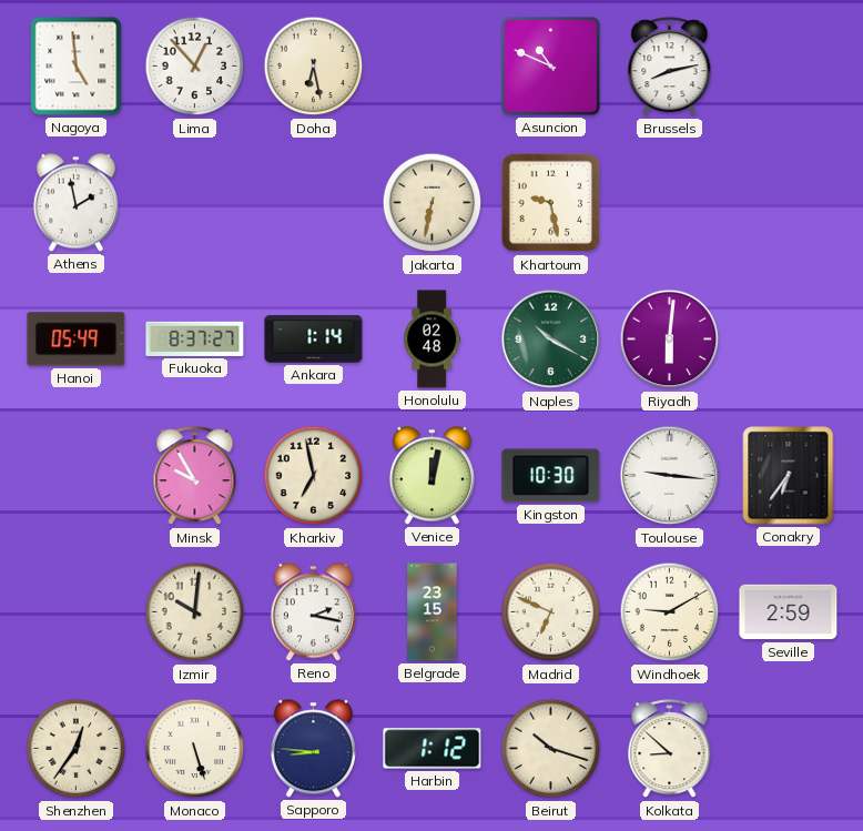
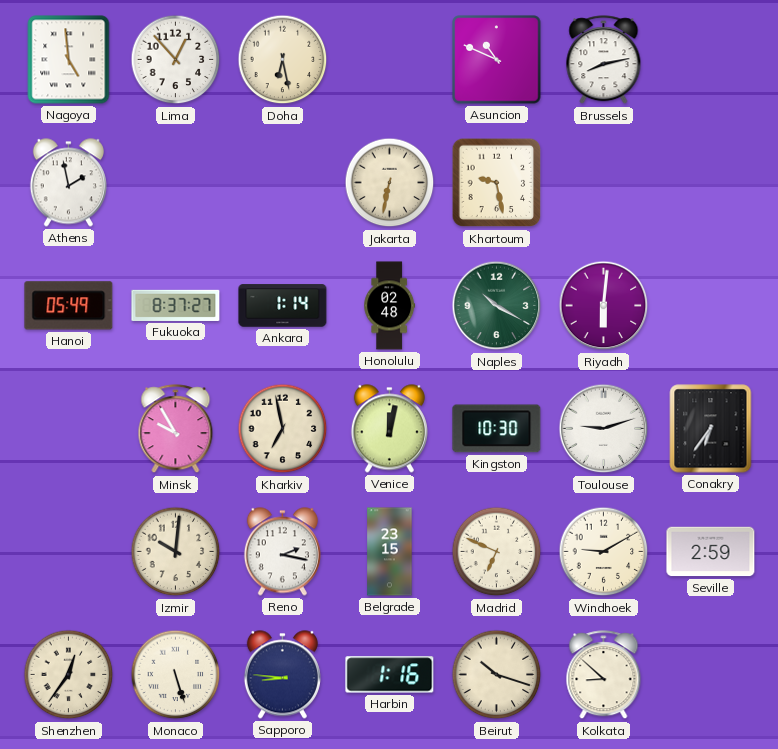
Toulouse: 9:16 -> 9:12
Harbin: 1:12 -> 1:16
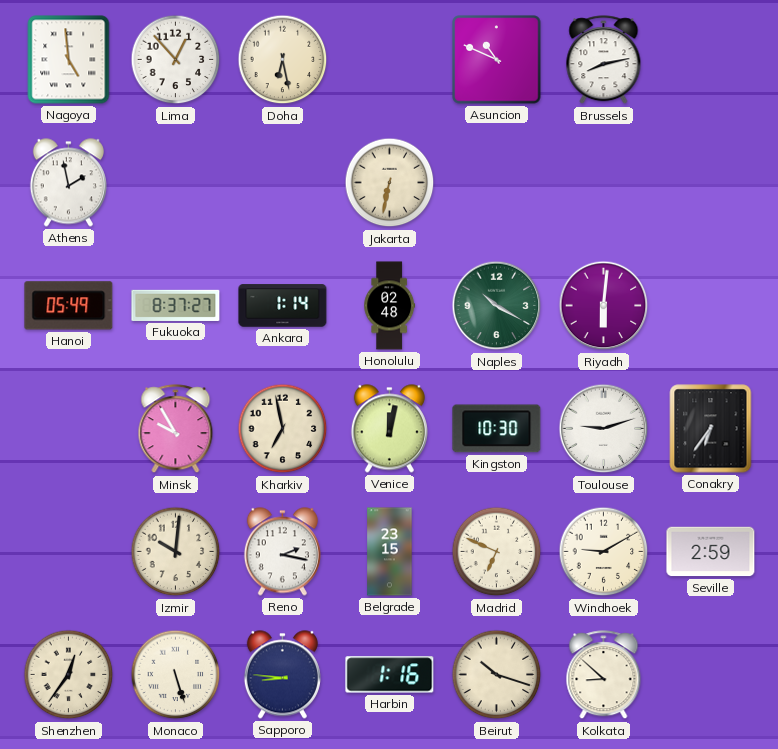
Khartoum: 9:28 -> none
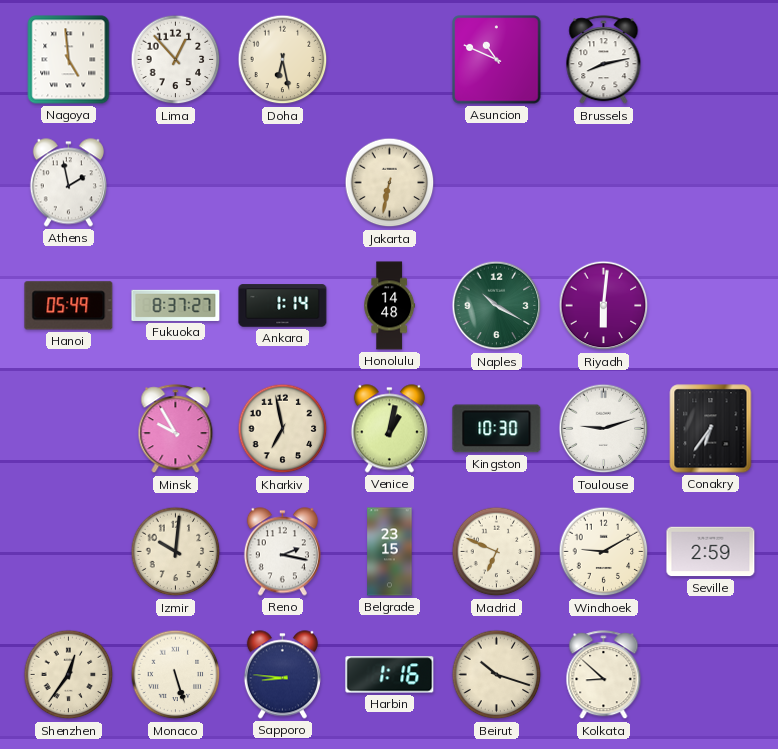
Honolulu: 02:48 -> 14:48
Venice: 12:02 -> 1:02
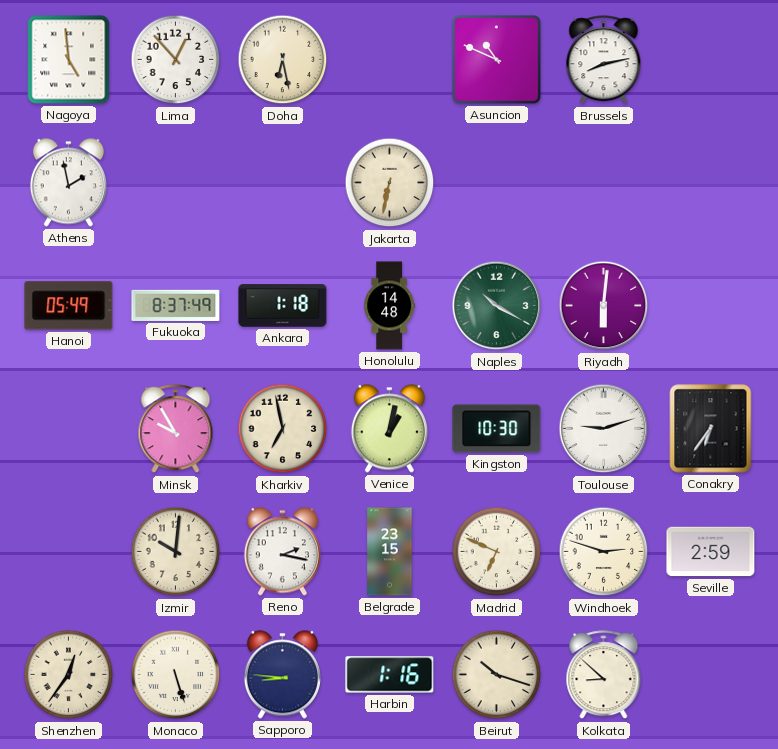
Fukuoka: 8:37:27 -> 8:37:49
Ankara: 1:14 -> 1:18
Windhoek: 9:10 -> 2:48
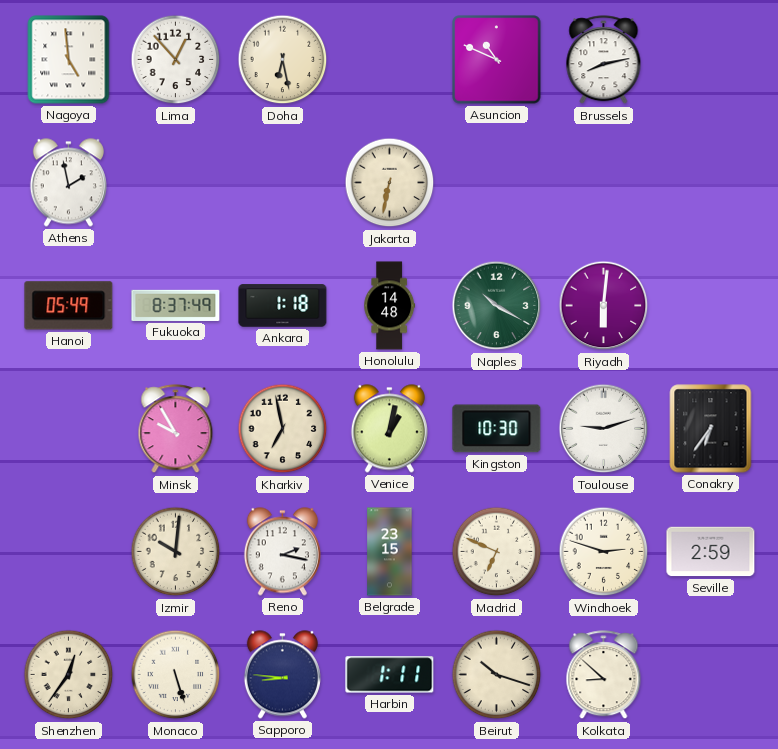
Harbin: 1:16 -> 1:11
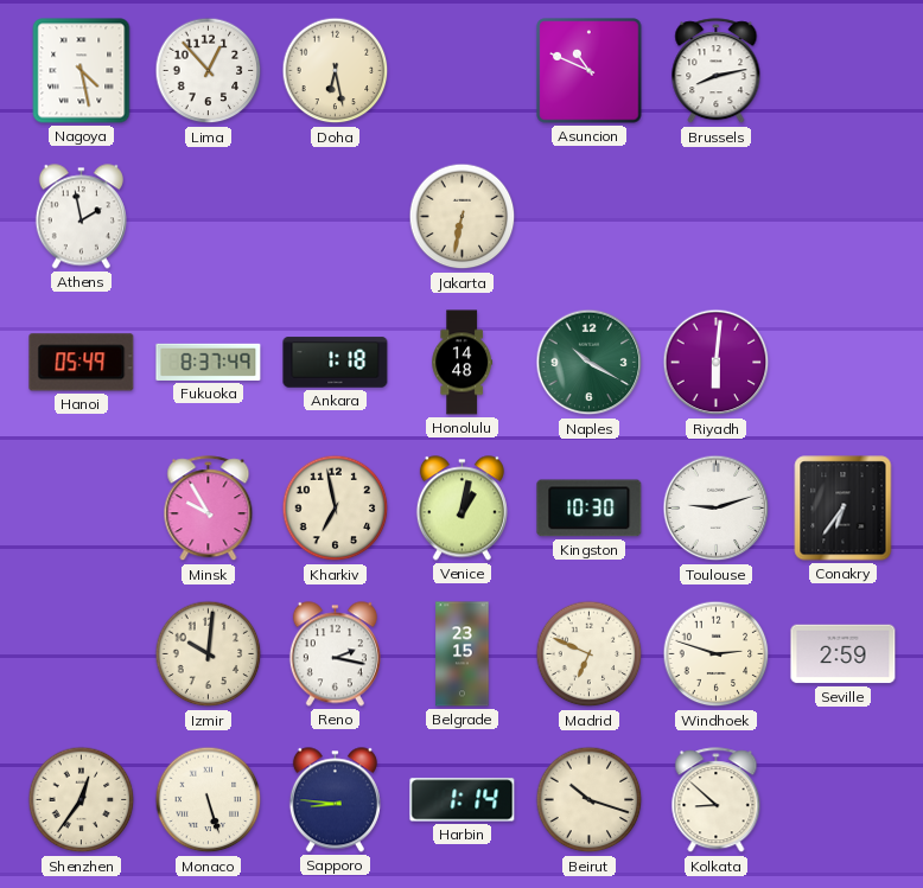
Nagoya: 4:59 -> 4:28
Harbin: 1:11 -> 1:14
